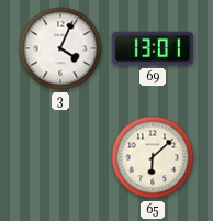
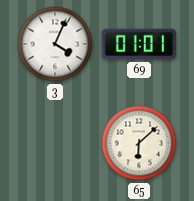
69: 13:01 -> 01:01
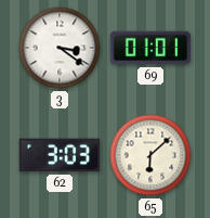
3: 4:04 -> 3:21
62: none -> 3:03
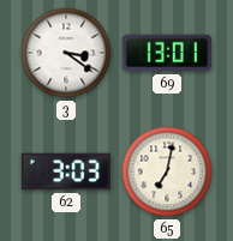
69: 01:01 -> 13:01
65: 6:08 -> 7:02
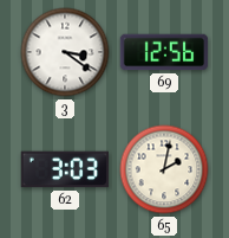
69: 13:01 -> 12:56
65: 7:02 -> 2:02
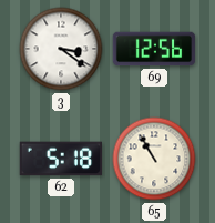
62: 3:03 -> 5:18
65: 2:02 -> 10:55
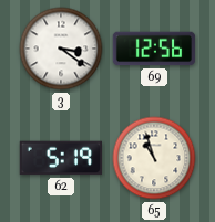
62: 5:18 -> 5:19
65: 10:55 -> 10:57
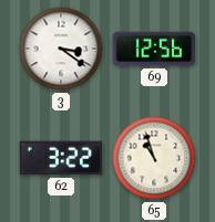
62: 5:19 -> 3:22
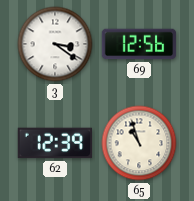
62: 3:22 -> 12:39
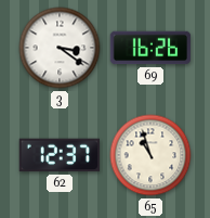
69: 12:56 -> 16:26
62: 12:39 -> 12:37
